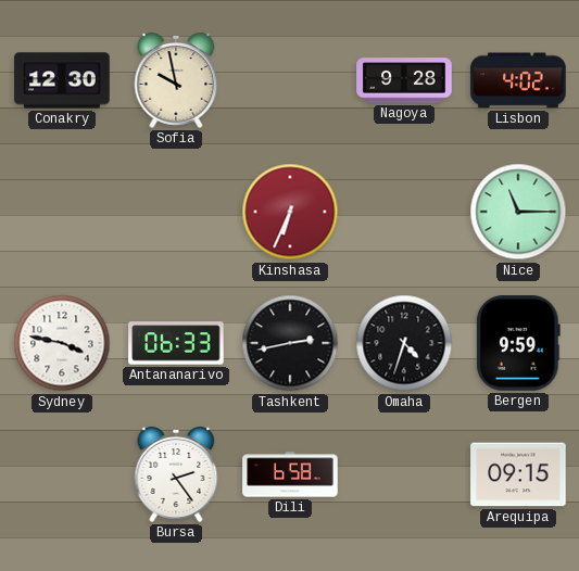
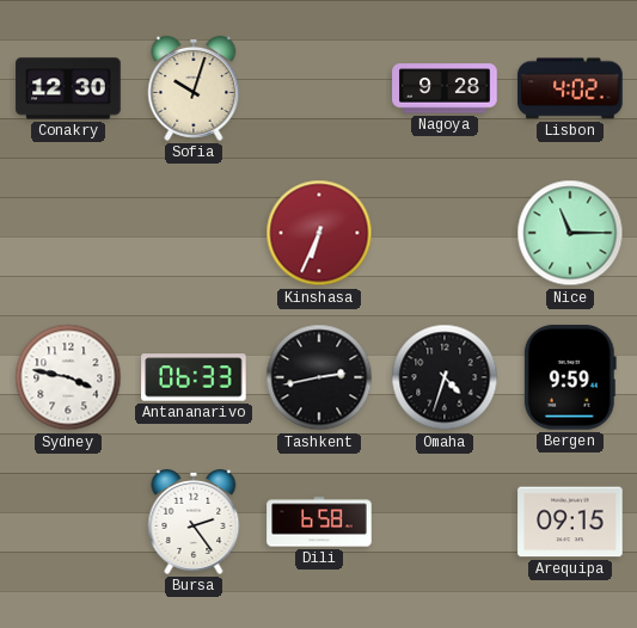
Sofia: 9:58 -> 10:03
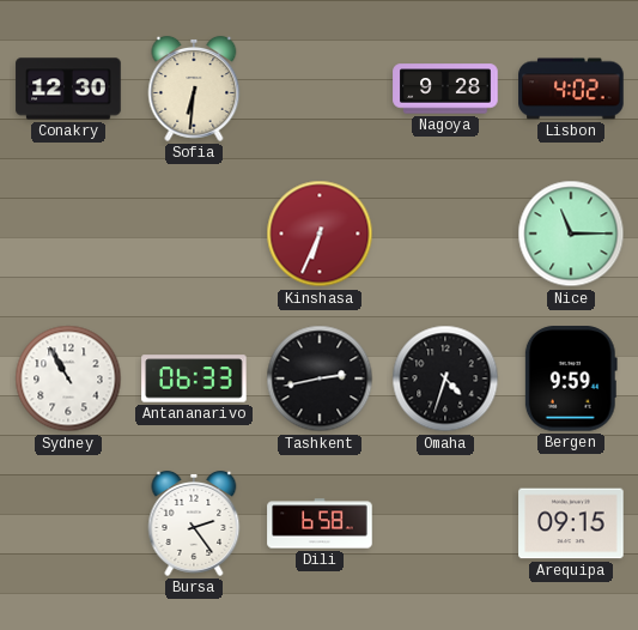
Sofia: 10:03 -> 6:31
Sydney: 3:47 -> 10:55
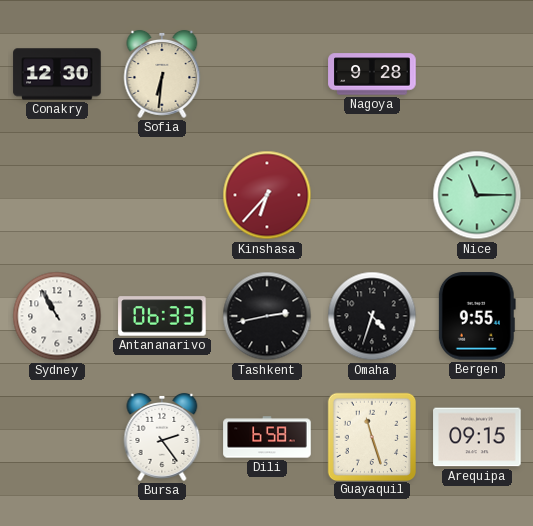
Lisbon: 4:02 -> none
Kinshasa: 6:34 -> 6:37
Bergen: 9:59 -> 9:55
Guayaquil: none -> 11:27
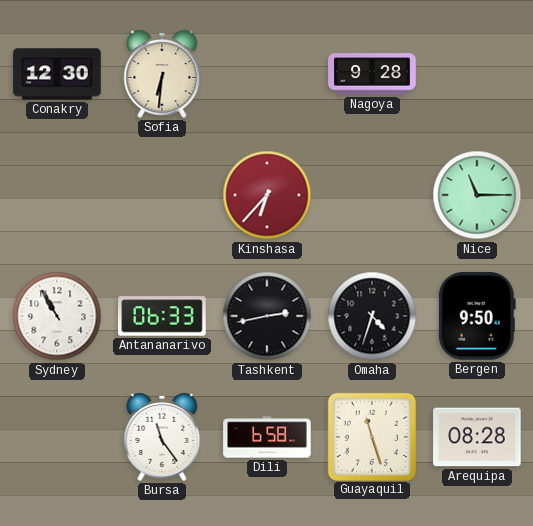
Bergen: 9:55 -> 9:50
Bursa: 2:24 -> 11:24
Arequipa: 09:15 -> 08:28
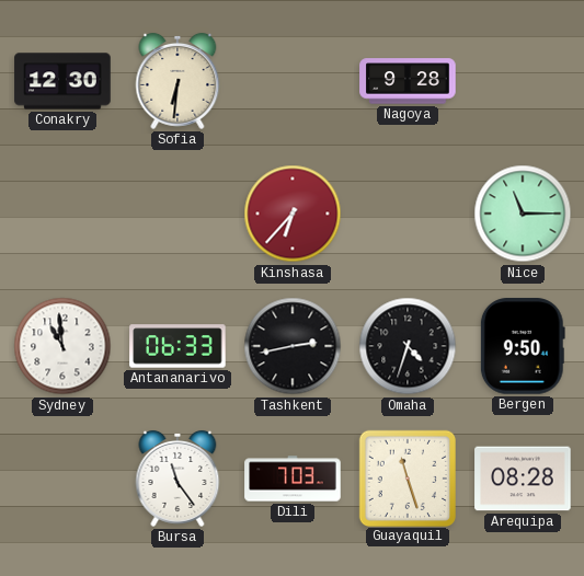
Sydney: 10:55 -> 10:59
Dili: 6:58 -> 7:03
